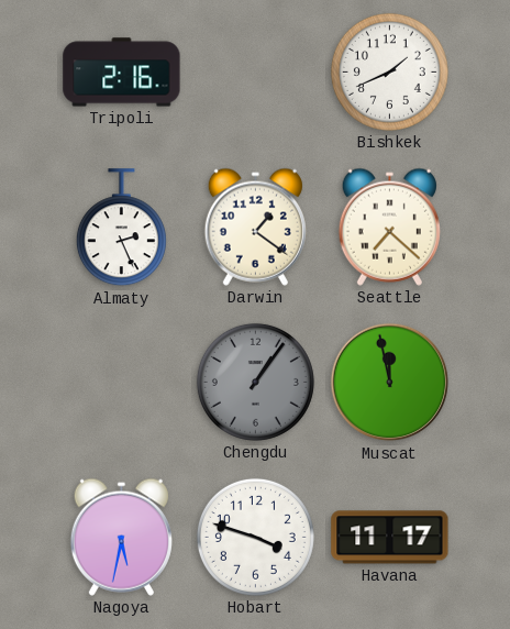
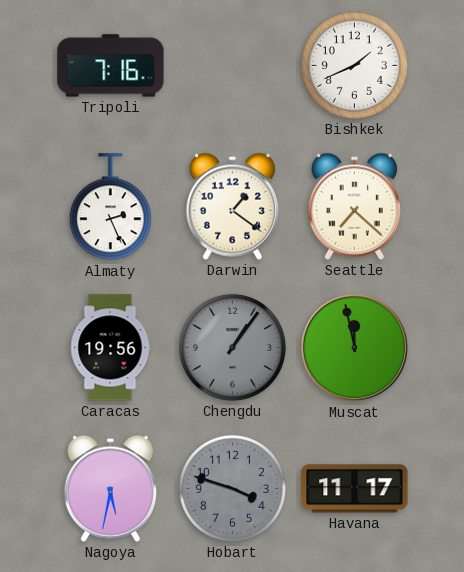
Tripoli: 2:16 -> 7:16
Caracas: none -> 19:56
Hobart dial: white -> grey
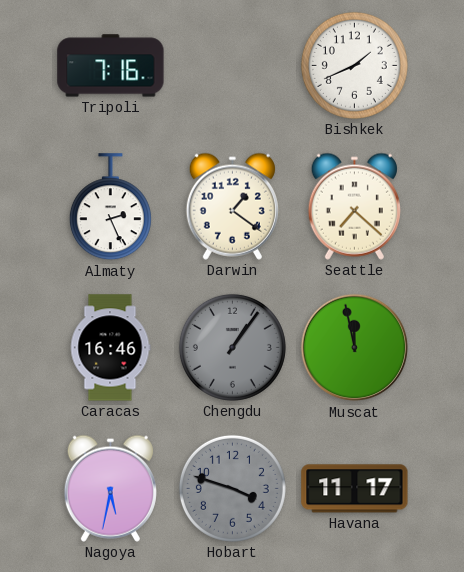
Caracas: 19:56 -> 16:46
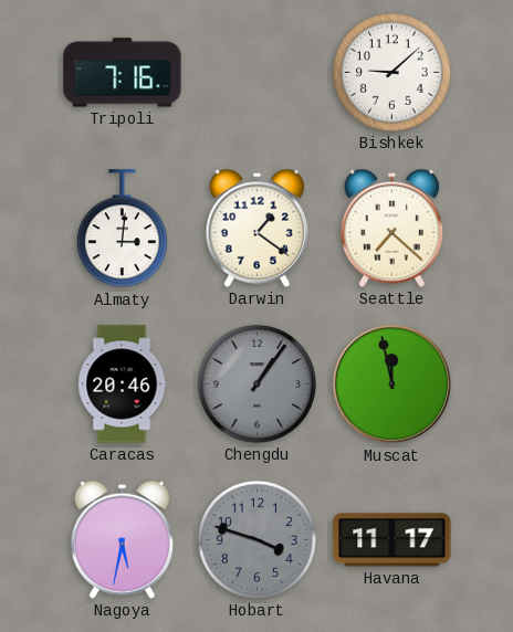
Bishkek: 1:41 -> 9:08
Almaty: 2:26 -> 3:01
Caracas: 16:46 -> 20:46
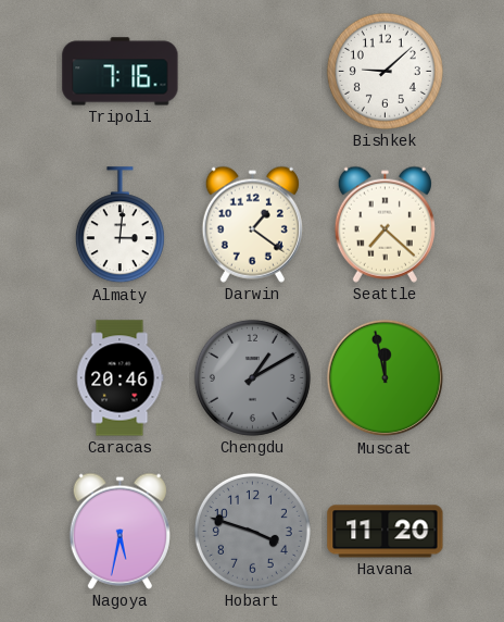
Chengdu: 1:06 -> 1:10
Havana: 11:17 -> 11:20
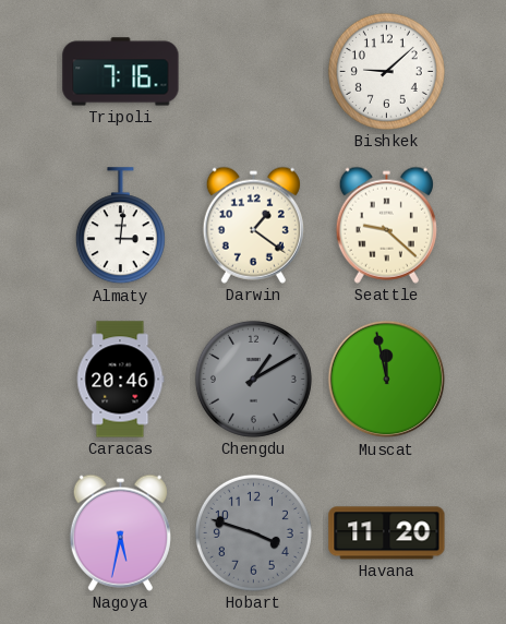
Seattle: 7:22 -> 9:22
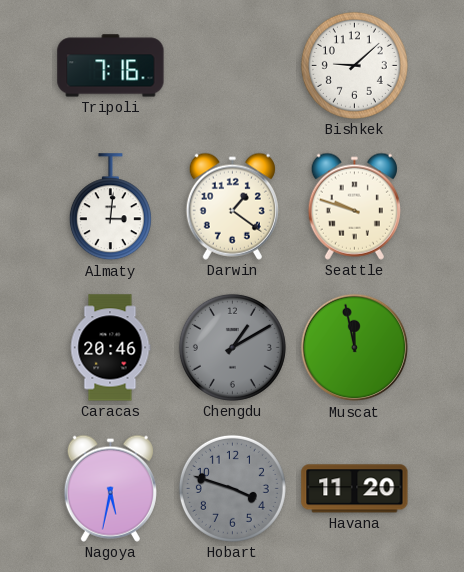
Seattle: 9:22 -> 9:48
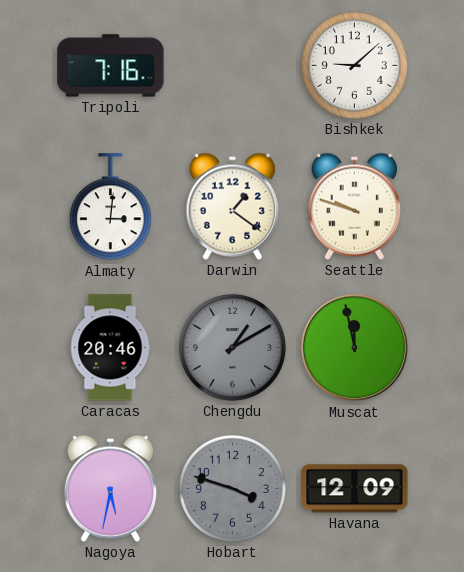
Havana: 11:20 -> 12:09
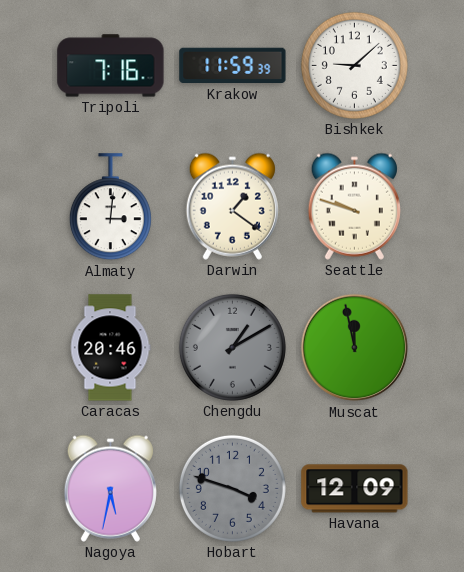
Krakow: none -> 11:59
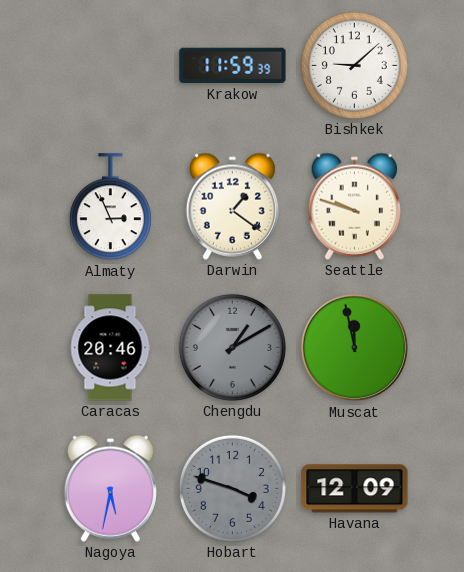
Tripoli: 7:16 -> none
Almaty: 3:01 -> 2:56
